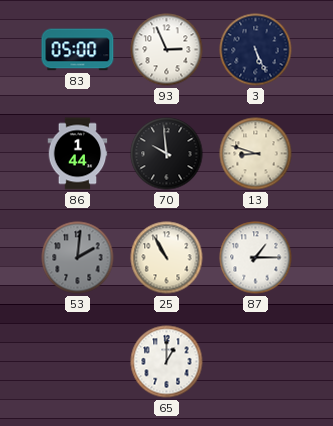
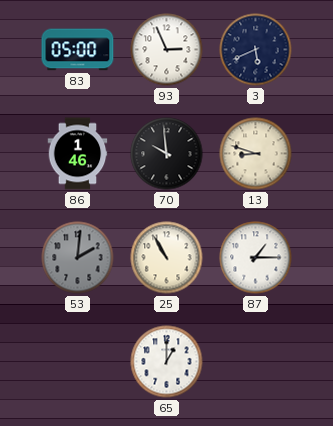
3: 5:26 -> 5:41
86: 1:44 -> 1:46
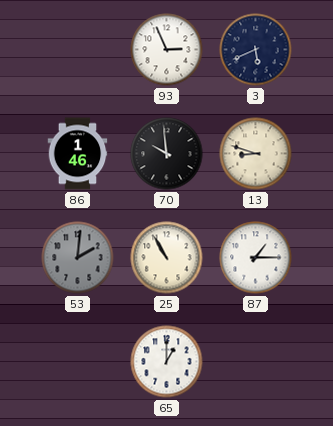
83: 05:00 -> none
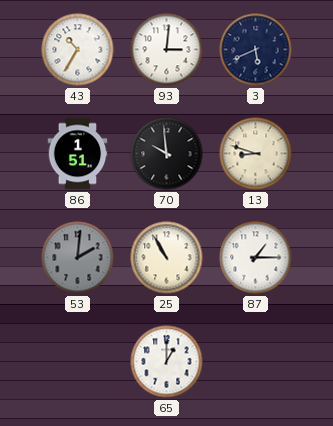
43: none -> 10:35
93: 2:56 -> 3:01
86: 1:46 -> 1:51
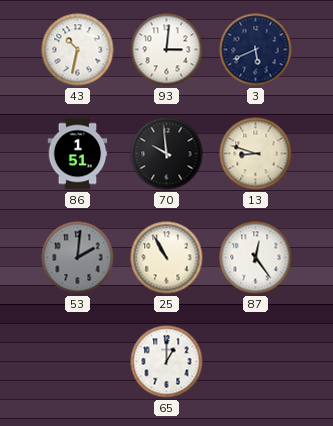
43: 10:35 -> 10:32
87: 1:15 -> 12:24
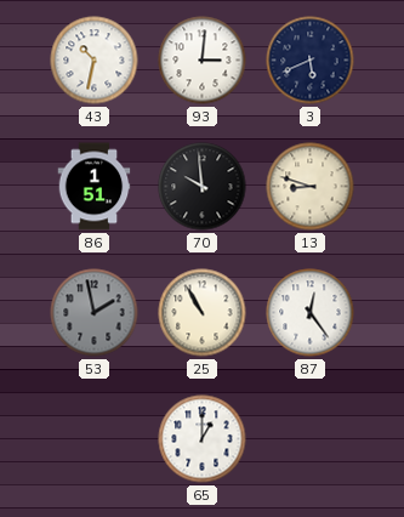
53: 2:01 -> 1:58
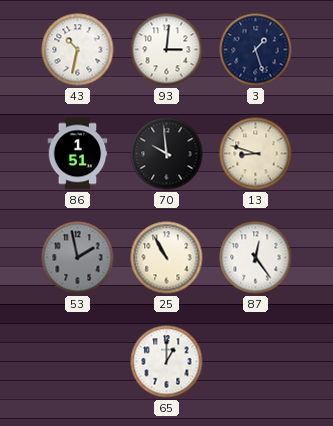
3: 5:41 -> 1:27
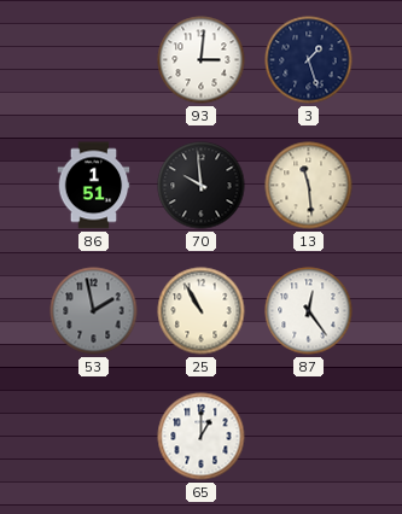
43: 10:32 -> none
13: 8:48 -> 11:29
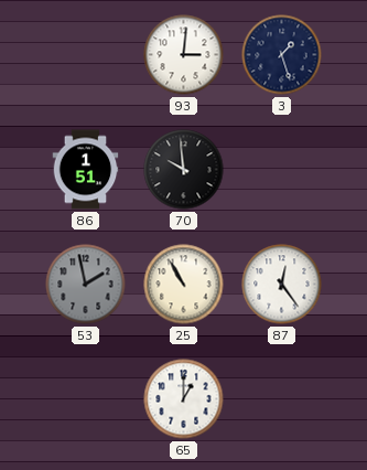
13: 11:29 -> none
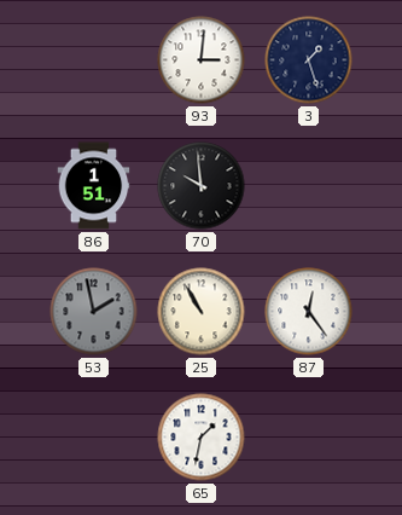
65: 1:00 -> 1:32
